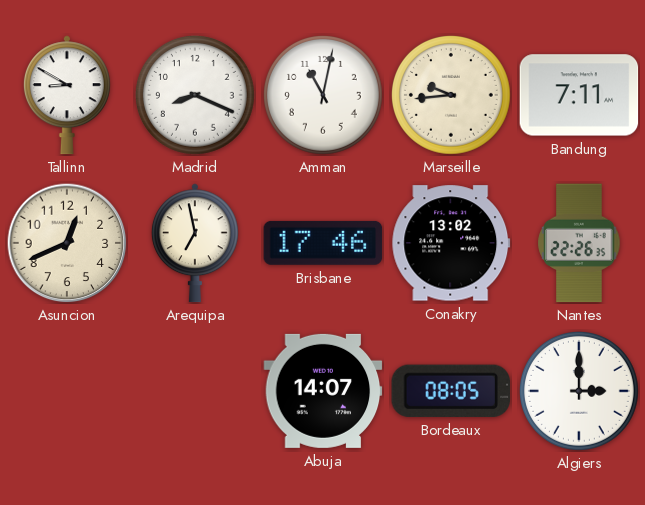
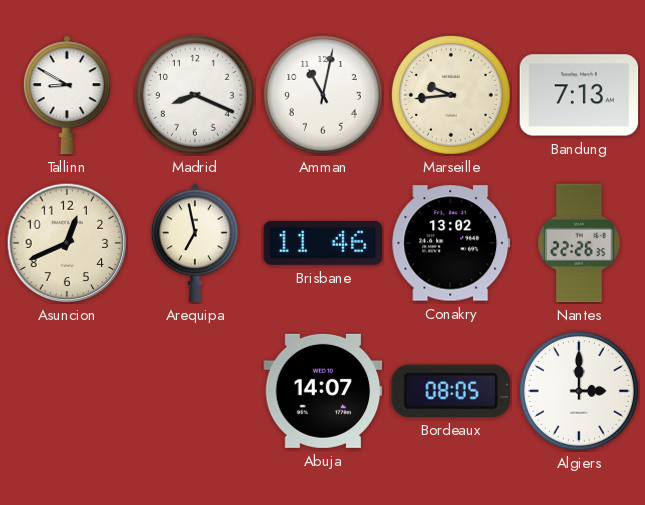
Bandung: 7:11 -> 7:13
Brisbane: 17:46 -> 11:46
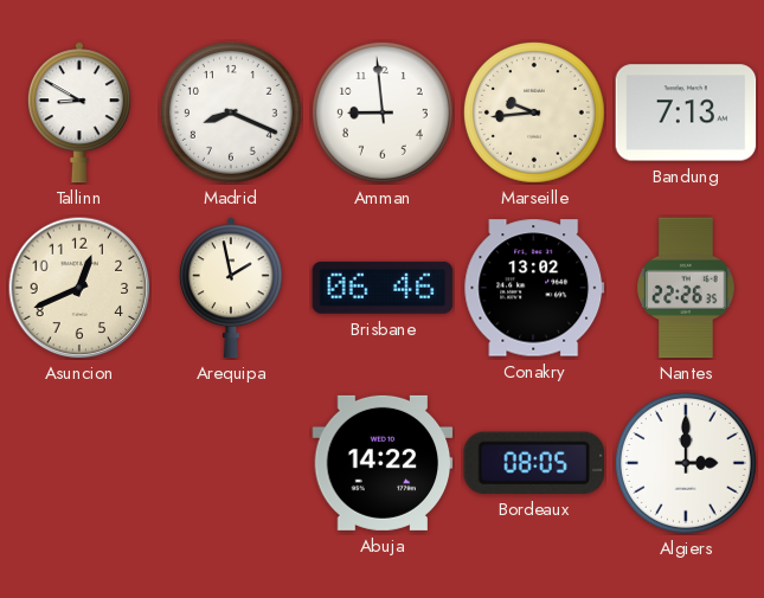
Amman: 11:02 -> 8:59
Arequipa: 6:58 -> 1:58
Brisbane: 11:46 -> 06:46
Abuja: 14:07 -> 14:22
